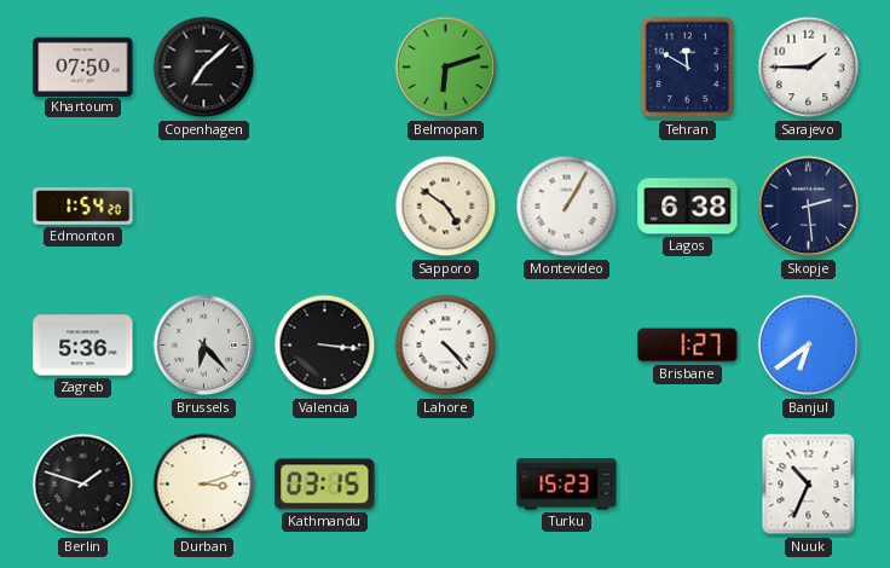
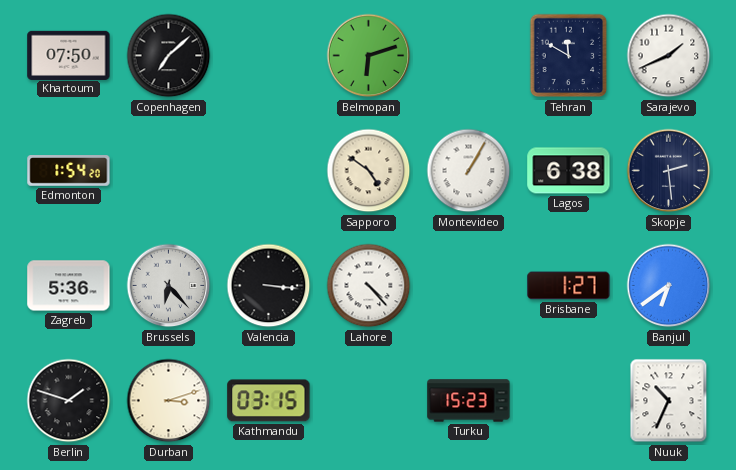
Sarajevo: 1:45 -> 1:41
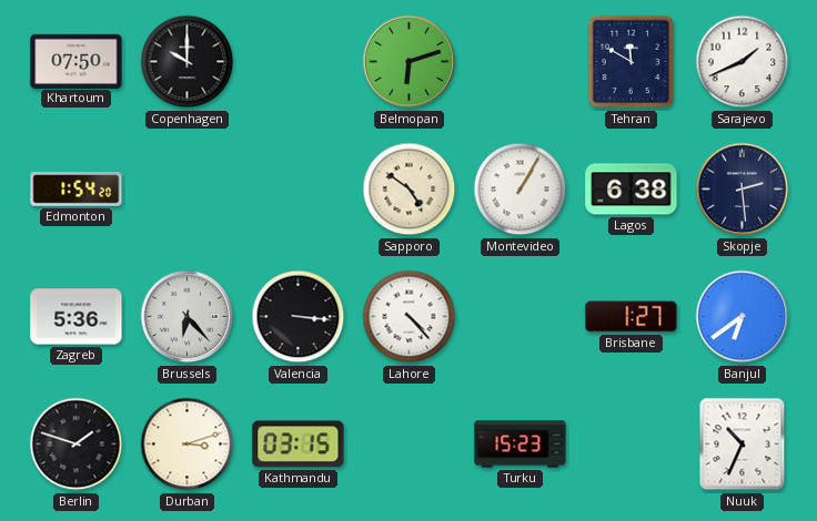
Copenhagen: 7:08 -> 10:00
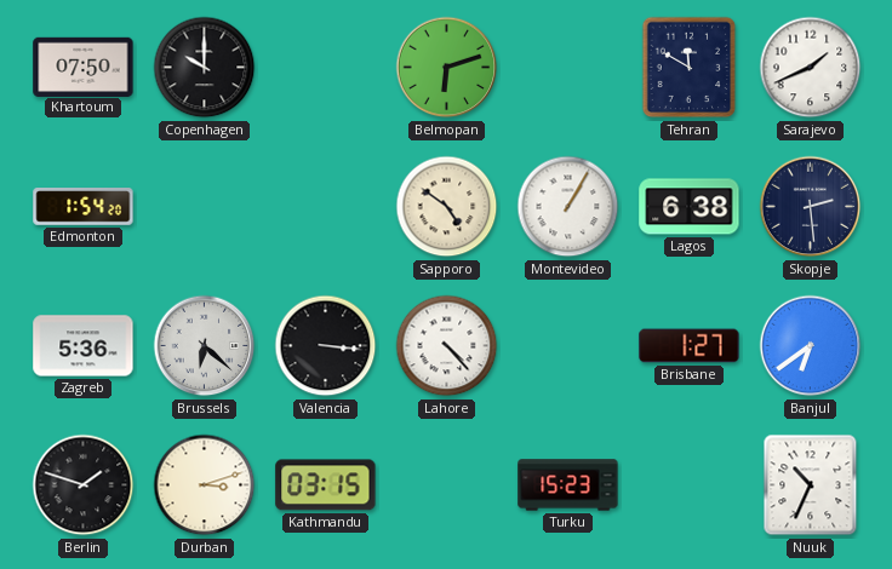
Brussels: 6:23 -> 6:22
